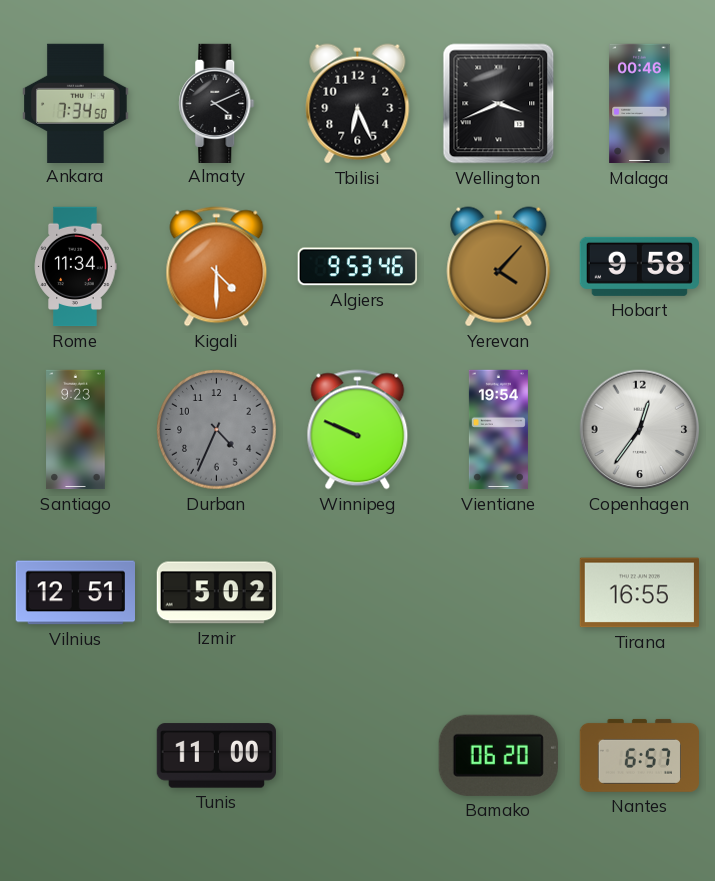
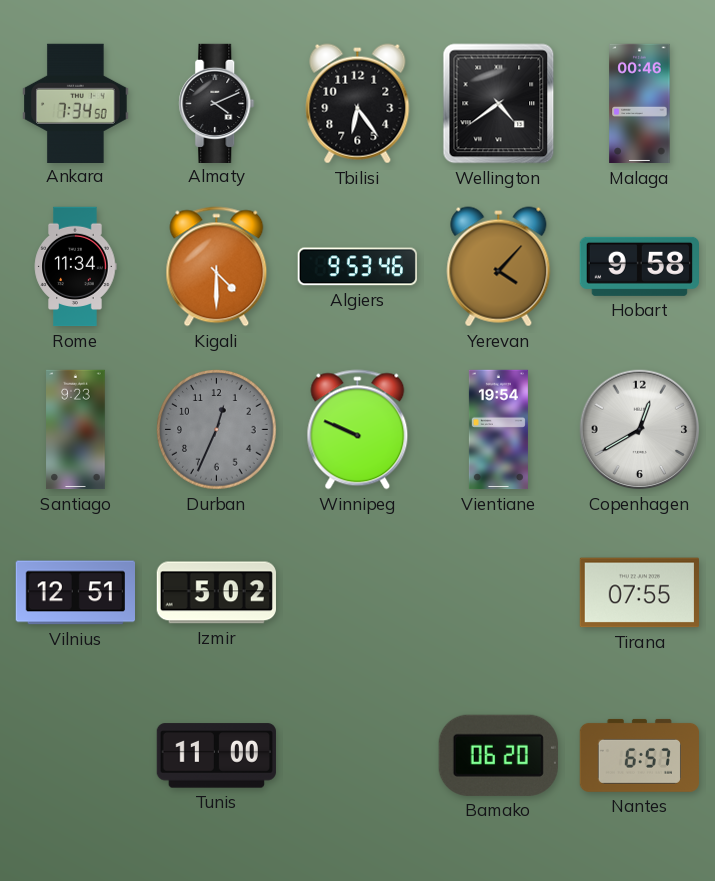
Tbilisi: 6:26 -> 6:24
Wellington: 3:41 -> 4:39
Durban: 4:34 -> 12:34
Copenhagen: 12:36 -> 12:40
Tirana: 16:55 -> 07:55
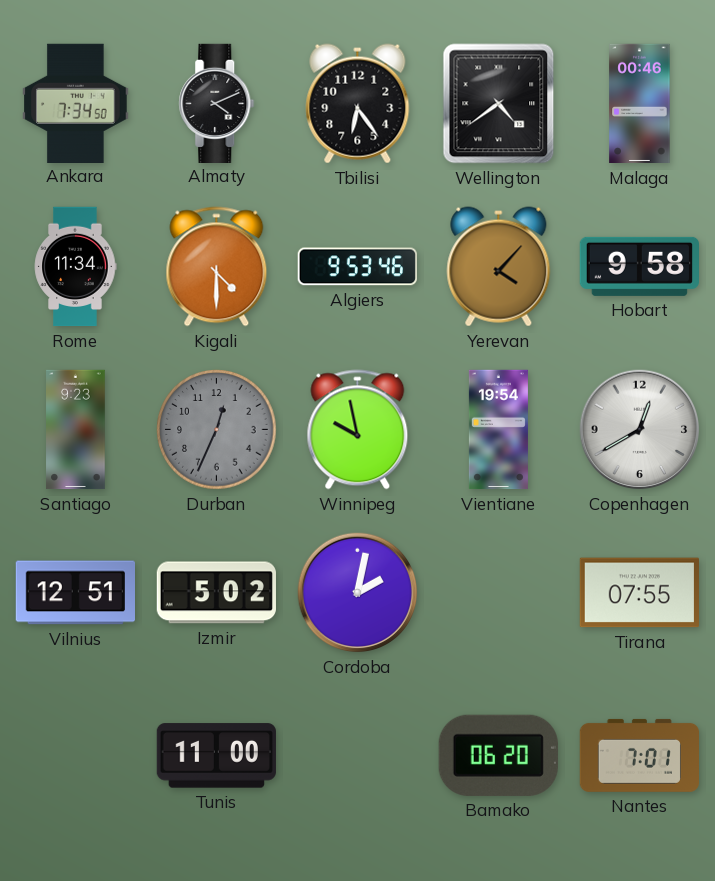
Winnipeg: 9:49 -> 9:58
Cordoba: none -> 2:02
Nantes: 6:57 -> 7:01
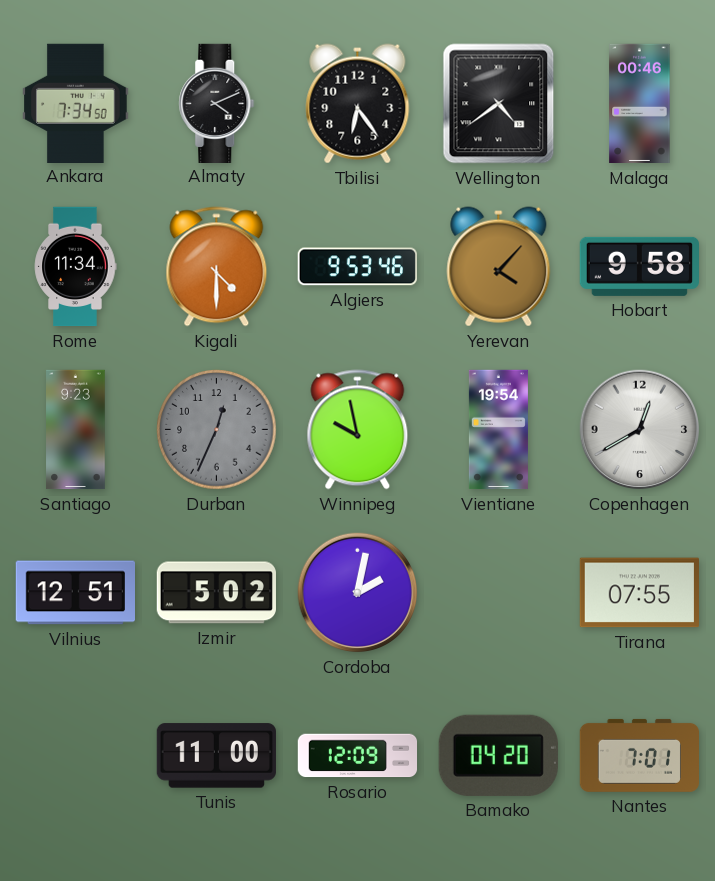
Rosario: none -> 12:09
Bamako: 06:20 -> 04:20
